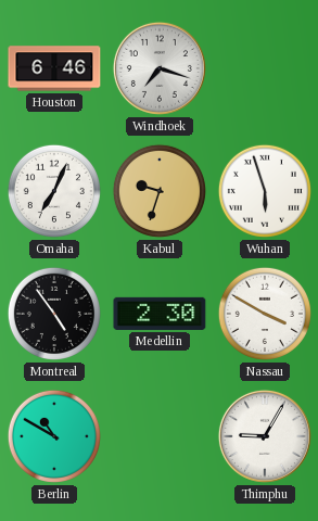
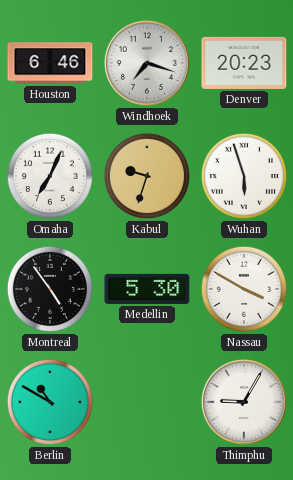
Denver: none -> 20:23
Medellin: 2:30 -> 5:30
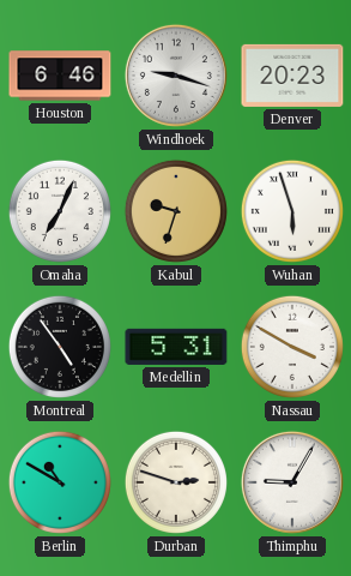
Windhoek: 7:18 -> 9:18
Medellin: 5:30 -> 5:31
Durban: none -> 2:48
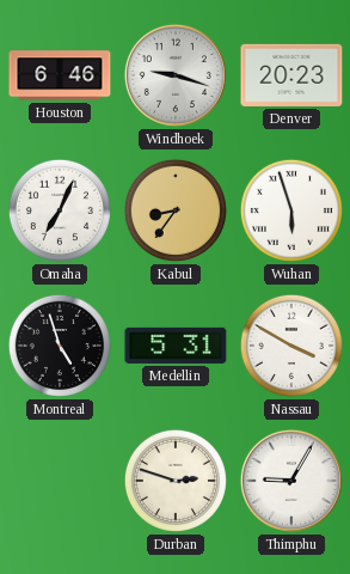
Kabul: 9:33 -> 8:36
Montreal: 4:54 -> 4:57
Berlin: 10:50 -> none
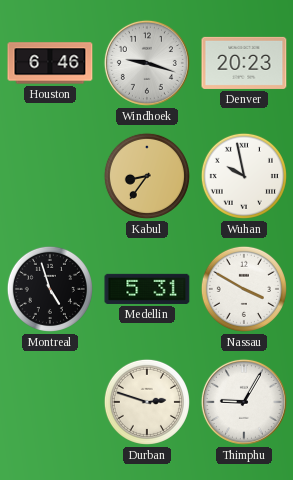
Omaha: 7:04 -> none
Wuhan: 5:57 -> 9:58
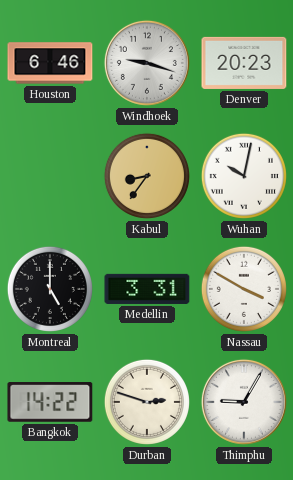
Wuhan: 9:58 -> 10:02
Montreal: 4:57 -> 5:00
Medellin: 5:31 -> 3:31
Bangkok: none -> 14:22
